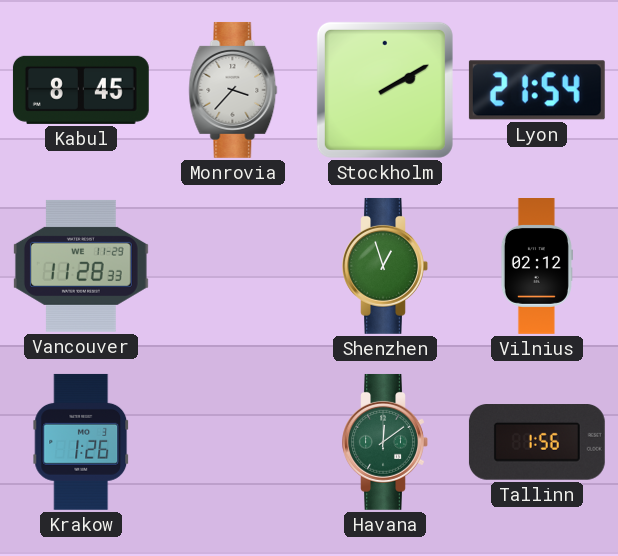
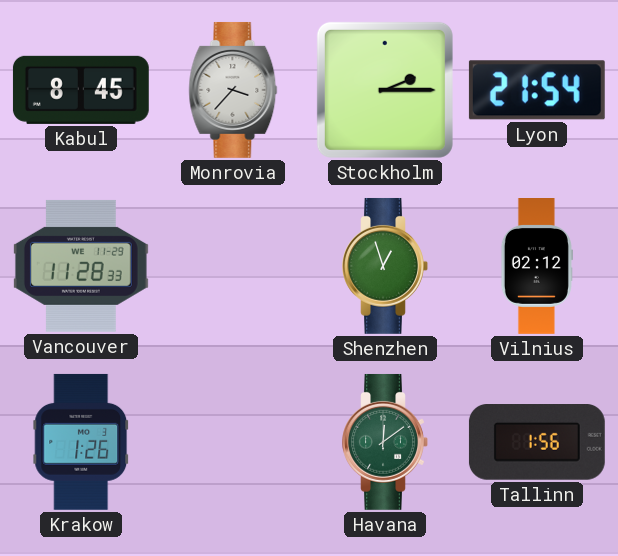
Stockholm: 2:10 -> 2:15
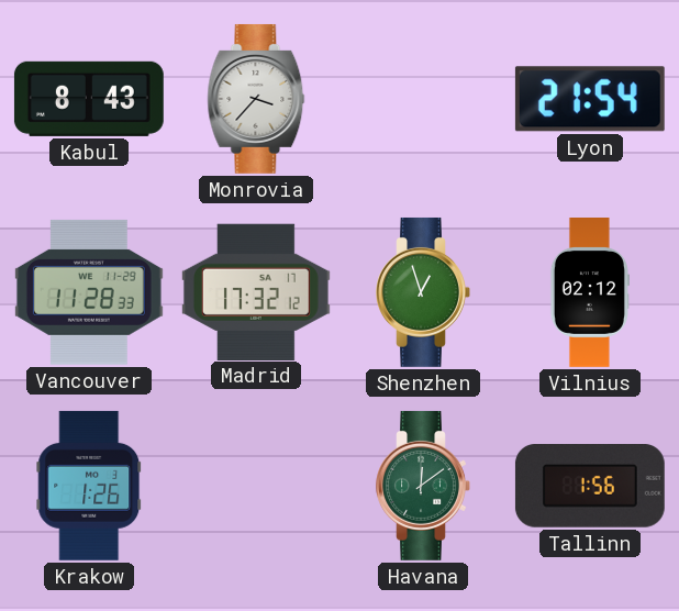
Kabul: 8:45 -> 8:43
Stockholm: 2:15 -> none
Madrid: none -> 17:32
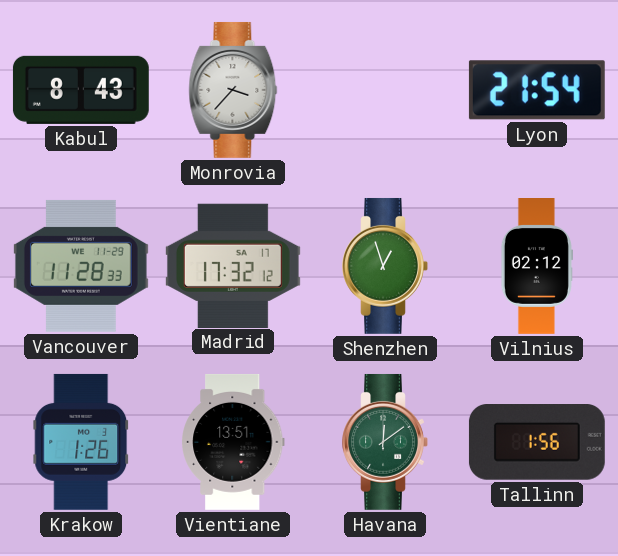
Vientiane: none -> 13:51
